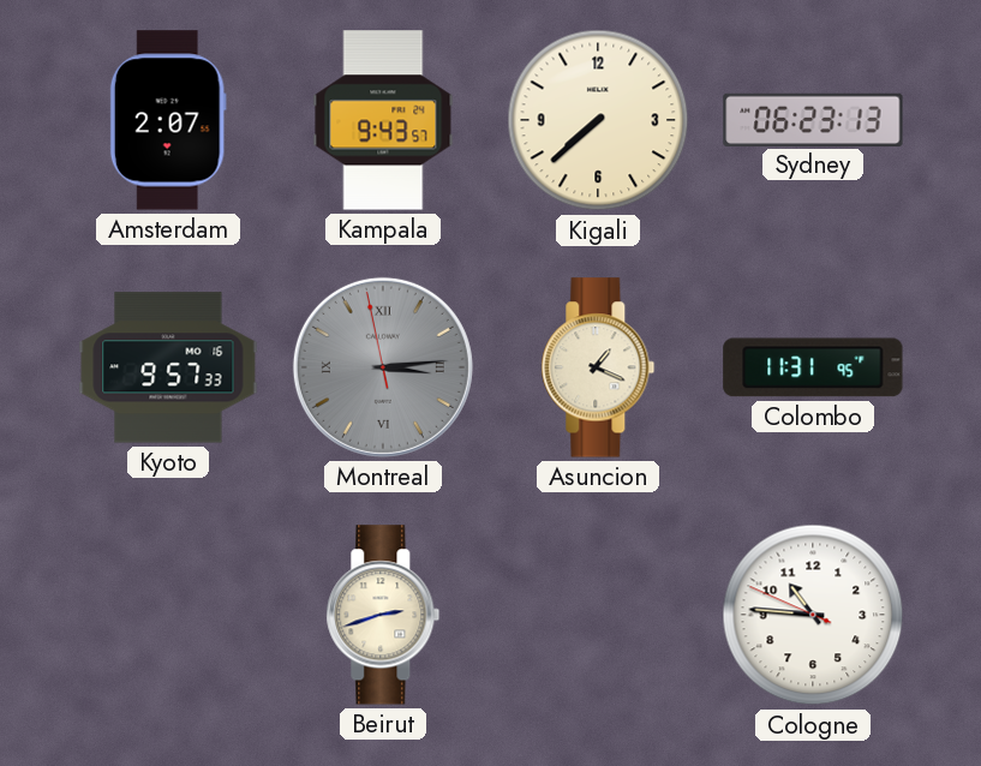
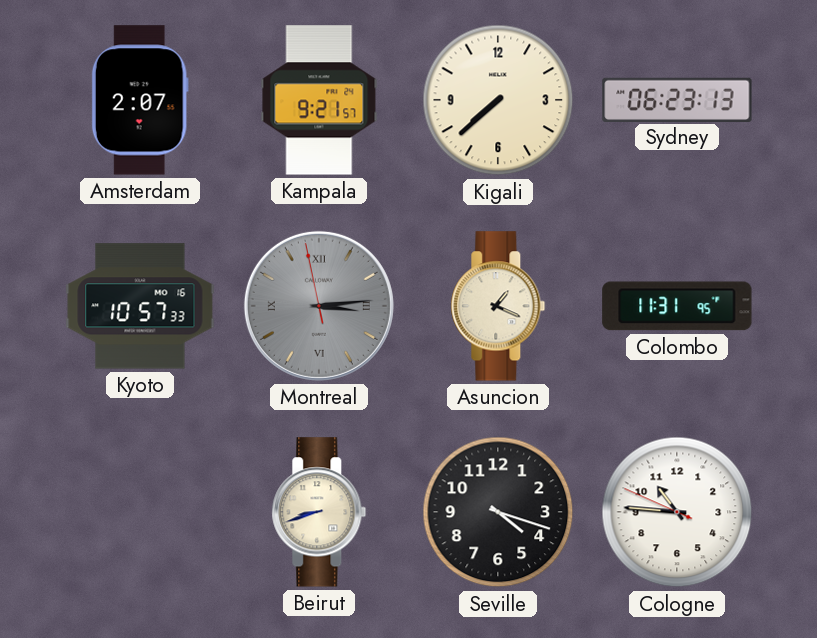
Kampala: 9:43 -> 9:21
Kyoto: 9:57 -> 10:57
Beirut: 2:42 -> 8:42
Seville: none -> 4:18
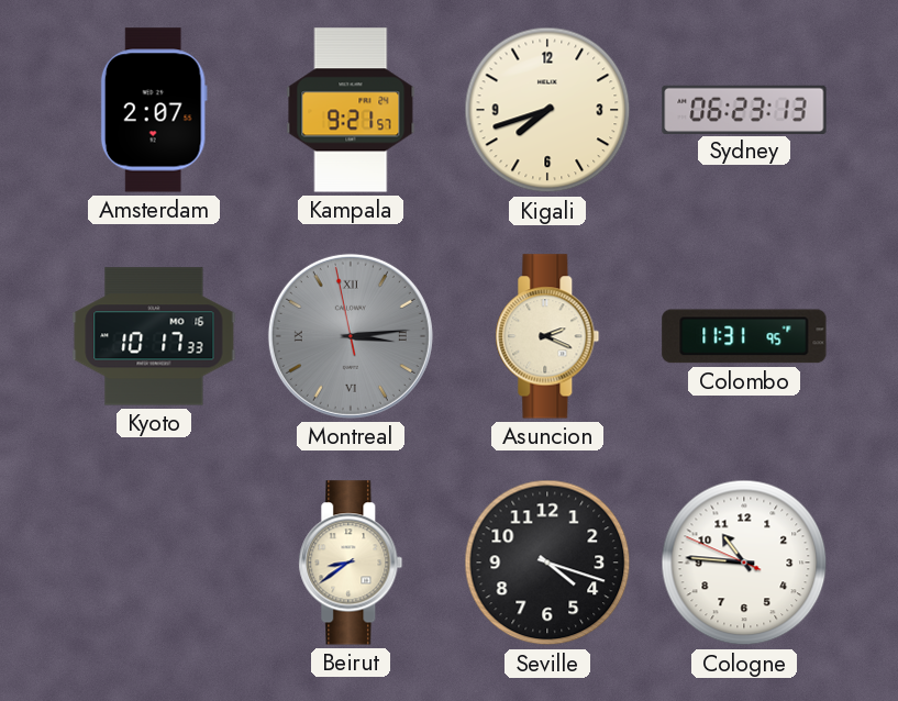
Kigali: 7:38 -> 7:42
Kyoto: 10:57 -> 10:17
Asuncion: 1:19 -> 2:19
Beirut: 8:42 -> 8:39
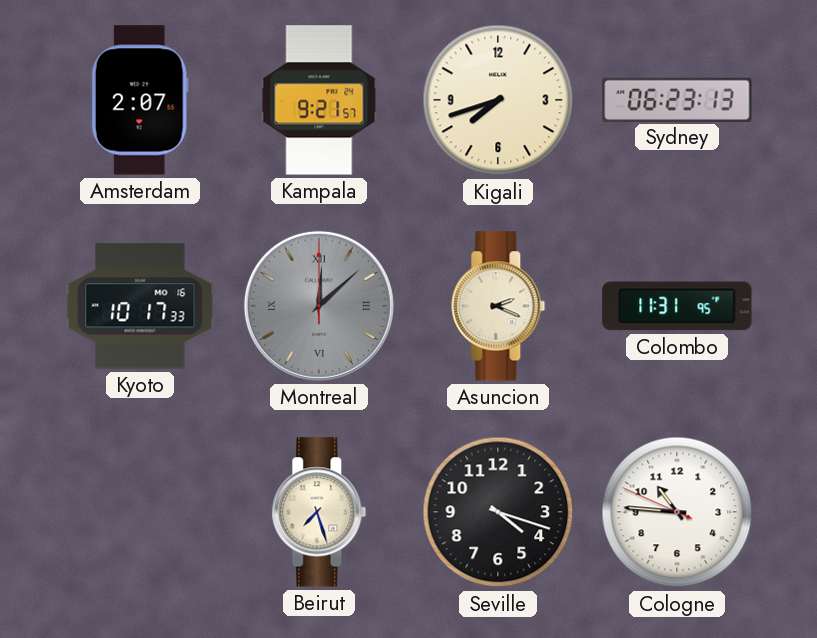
Montreal: 3:13 -> 12:08
Beirut: 8:39 -> 7:27
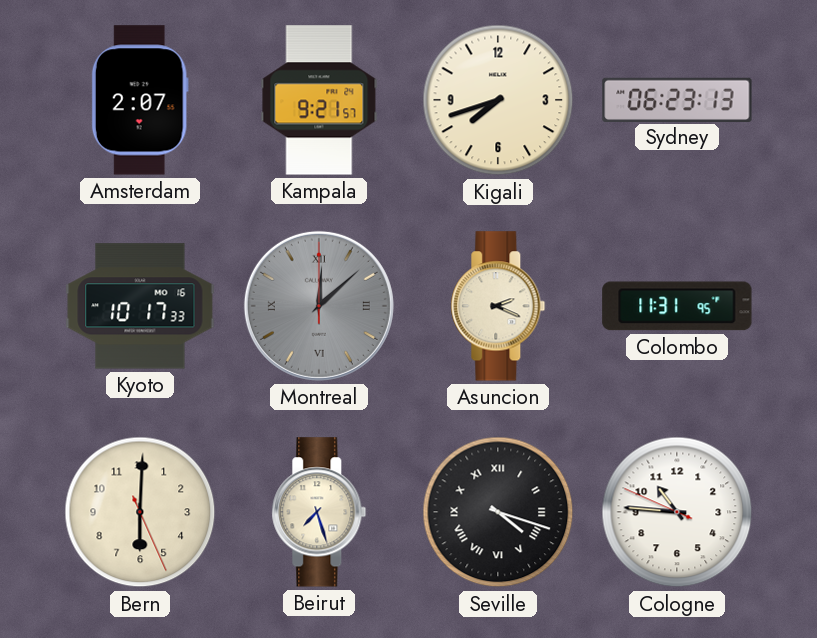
Bern: none -> 6:00
Seville numerals: Arabic -> Roman
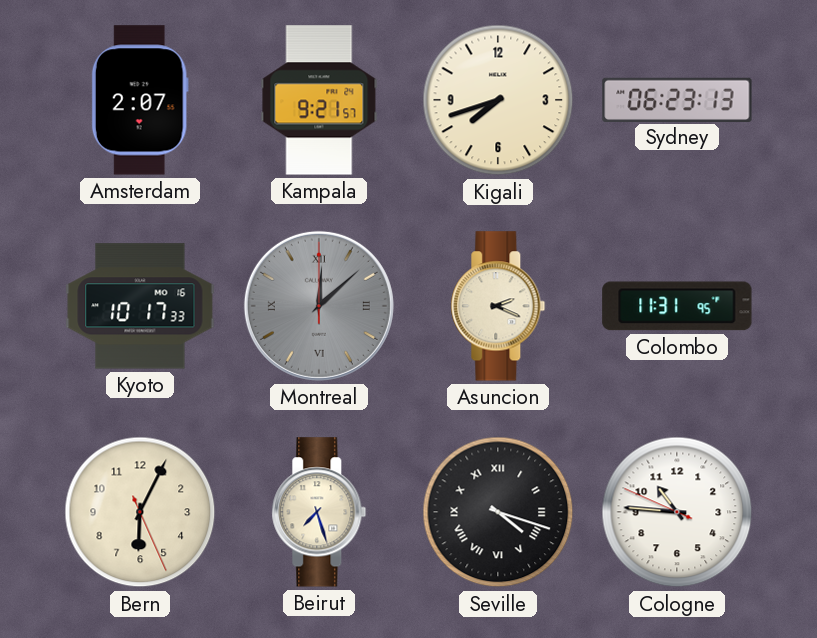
Bern: 6:00 -> 6:04
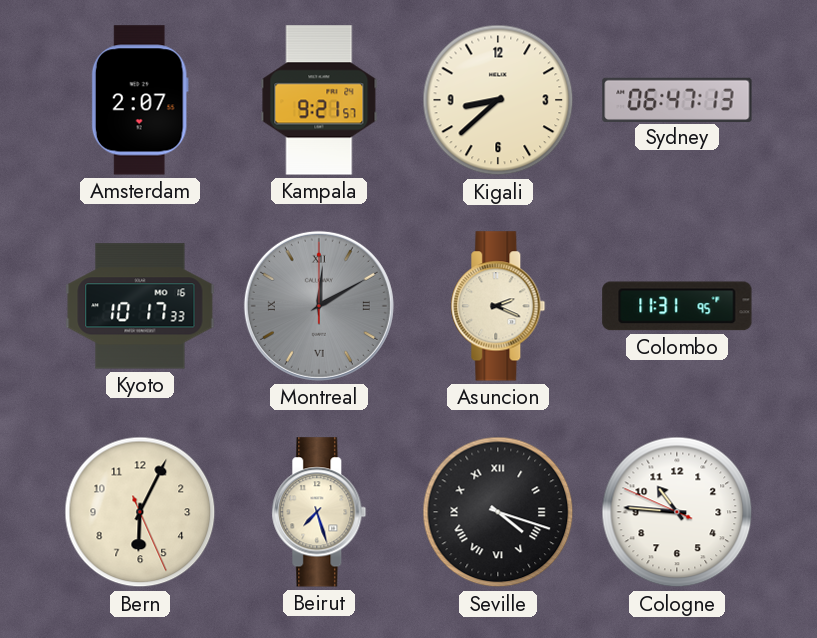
Kigali: 7:42 -> 8:38
Sydney: 06:23 -> 06:47
Montreal: 12:08 -> 12:10
